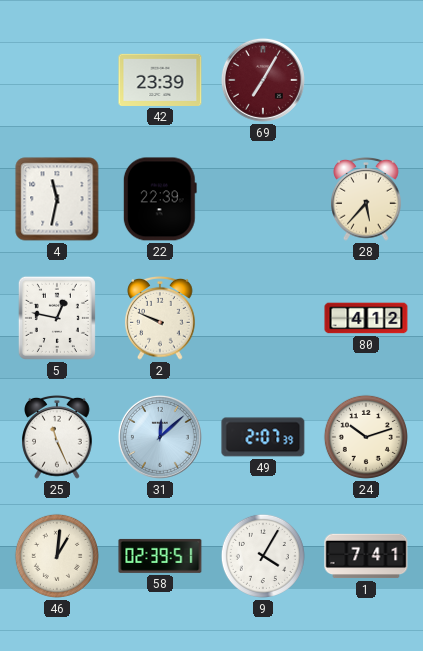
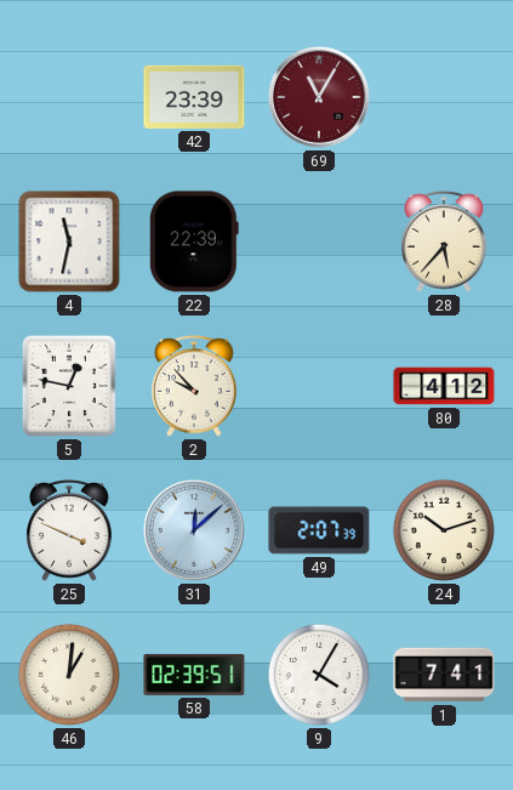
69: 7:05 -> 11:05
2: 9:49 -> 9:53
25: 11:26 -> 3:49
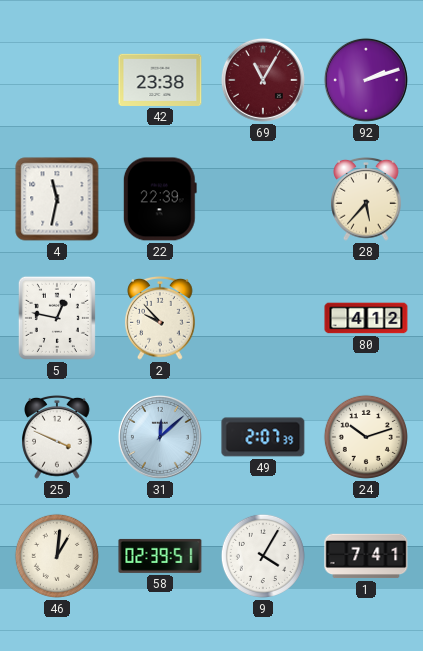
42: 23:39 -> 23:38
92: none -> 2:12
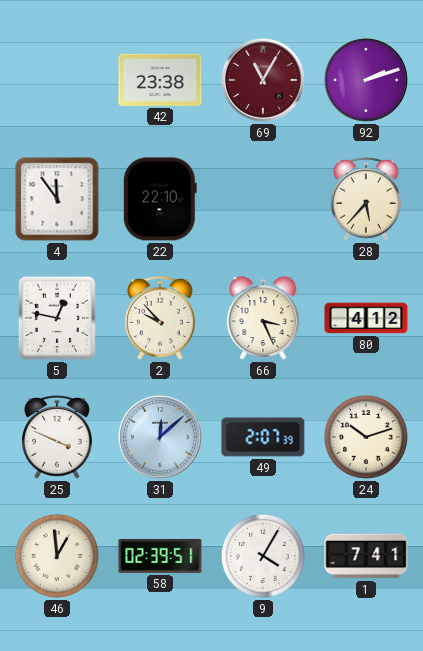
4: 11:32 -> 11:54
22: 22:39 -> 22:10
66: none -> 3:26
46: 1:01 -> 12:59
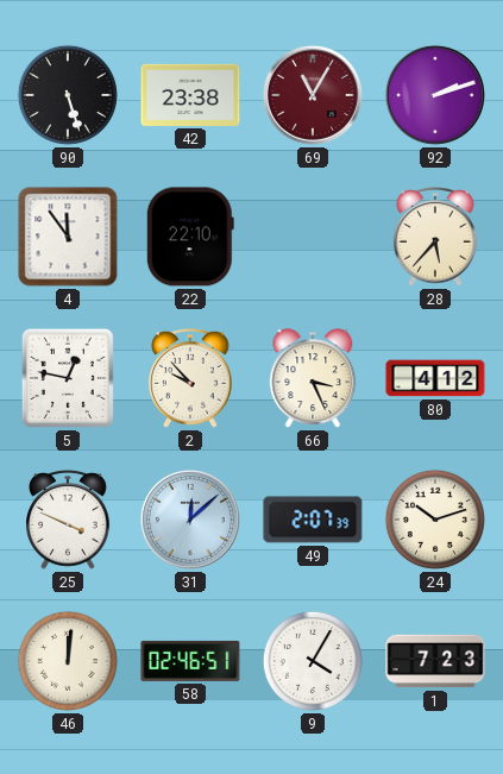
90: none -> 5:27
46: 12:59 -> 12:01
58: 02:39 -> 02:46
1: 7:41 -> 7:23
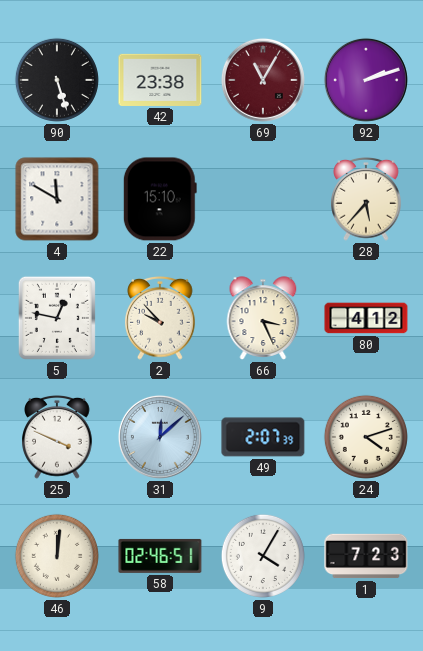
4: 11:54 -> 11:50
22: 22:10 -> 15:10
24: 10:12 -> 4:12
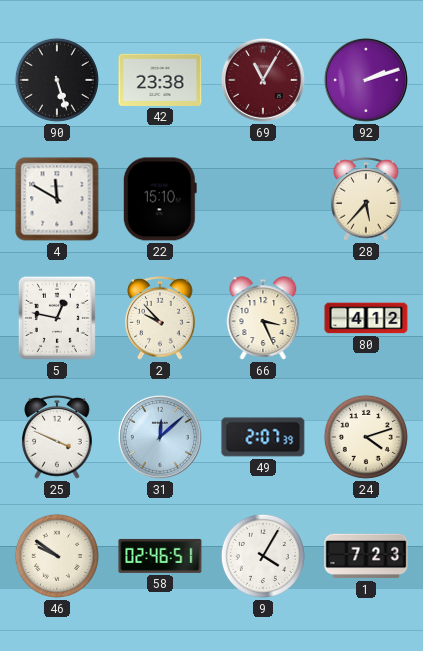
46: 12:01 -> 9:51
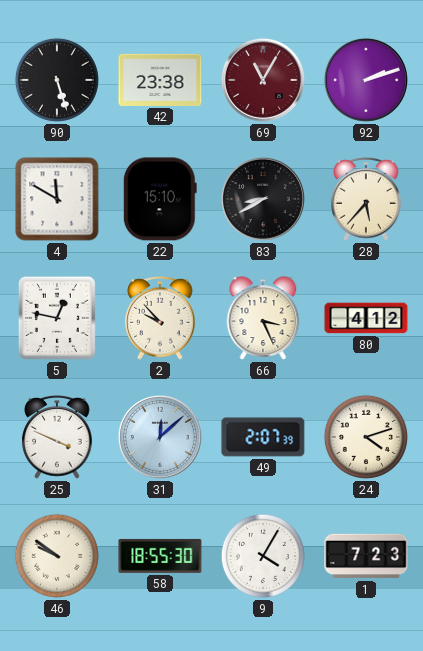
83: none -> 8:40
58: 02:46 -> 18:55
